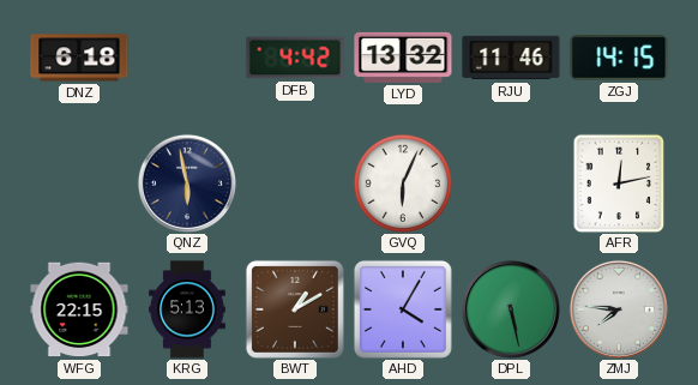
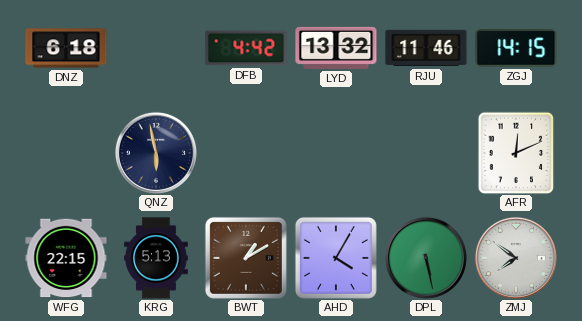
GVQ: 6:04 -> none
AFR: 12:13 -> 12:11
ZMJ: 7:46 -> 7:51
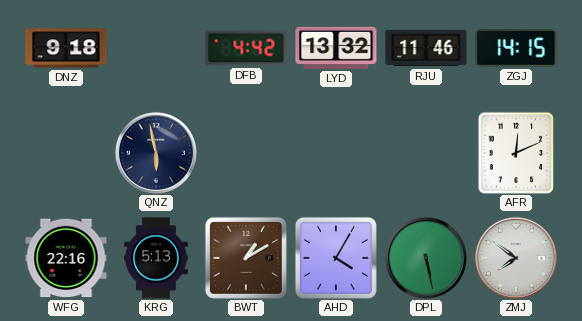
DNZ: 6:18 -> 9:18
WFG: 22:15 -> 22:16
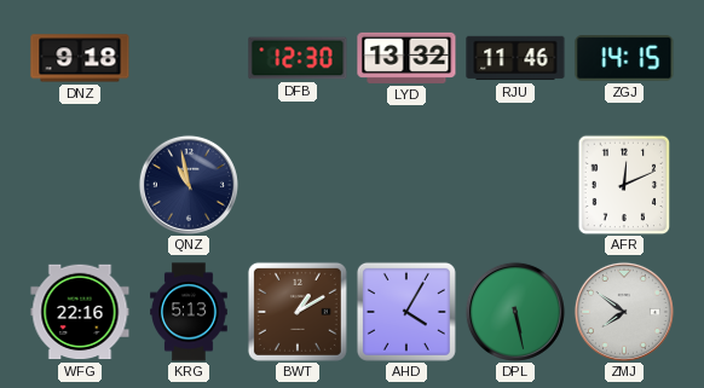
DFB: 4:42 -> 12:30
QNZ: 5:58 -> 10:58
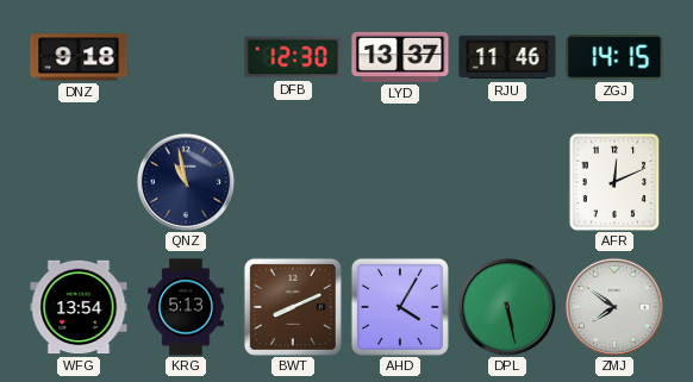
LYD: 13:32 -> 13:37
WFG: 22:16 -> 13:54
BWT: 1:10 -> 8:11
